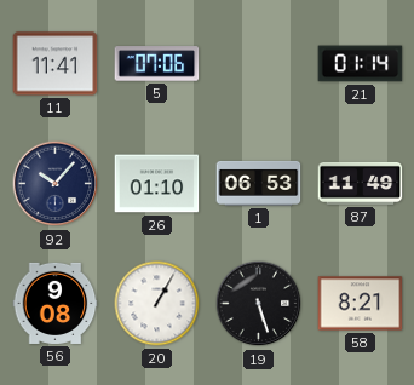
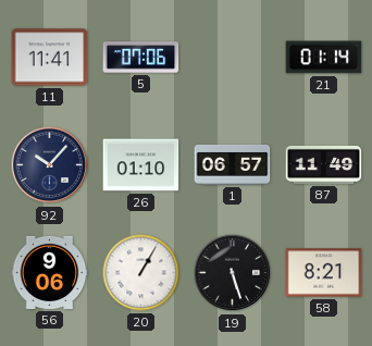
1: 06:53 -> 06:57
56: 9:08 -> 9:06
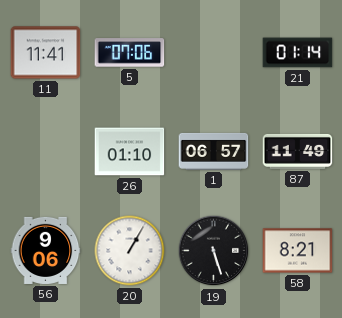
92: 10:07 -> none
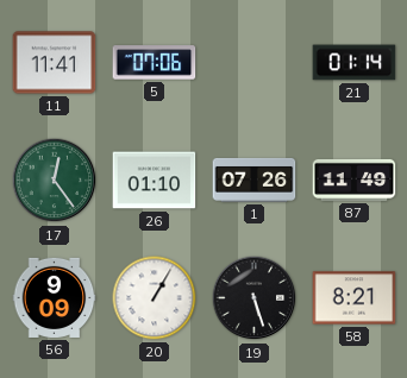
17: none -> 12:24
1: 06:57 -> 07:26
56: 9:06 -> 9:09
